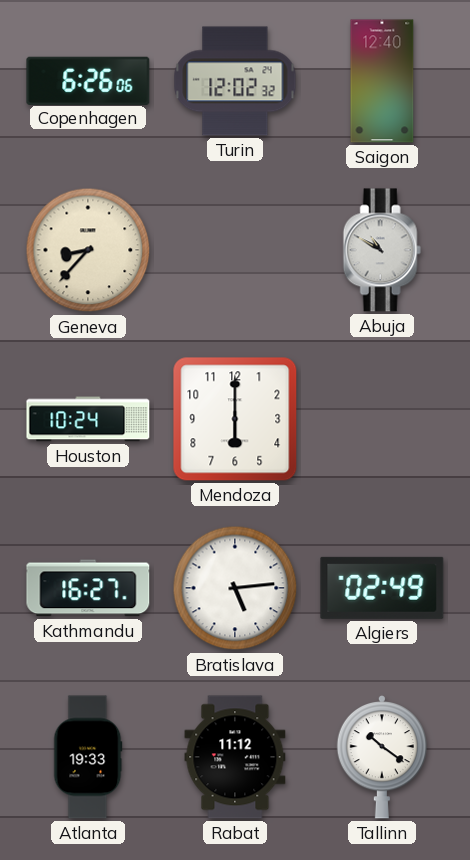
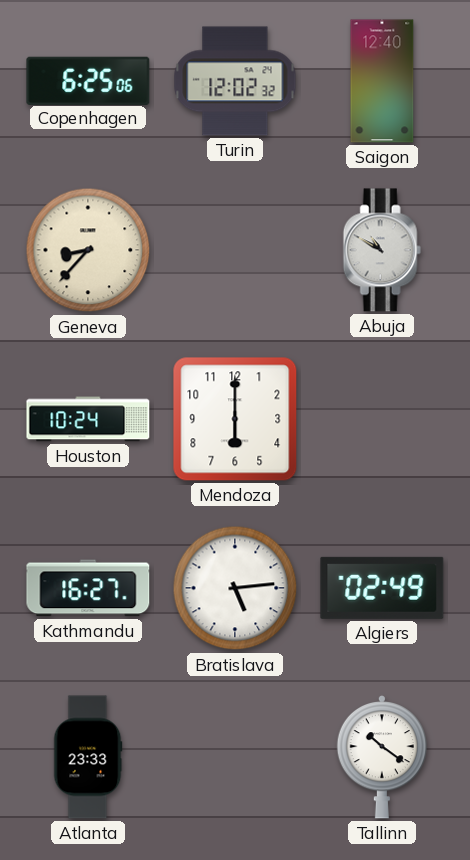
Copenhagen: 6:26 -> 6:25
Atlanta: 19:33 -> 23:33
Rabat: 11:12 -> none
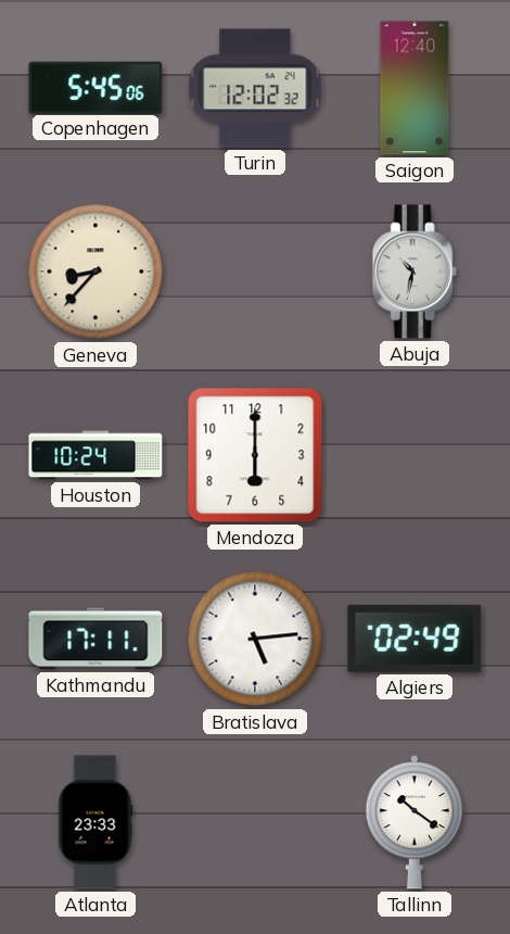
Copenhagen: 6:25 -> 5:45
Abuja: 10:50 -> 10:32
Kathmandu: 16:27 -> 17:11
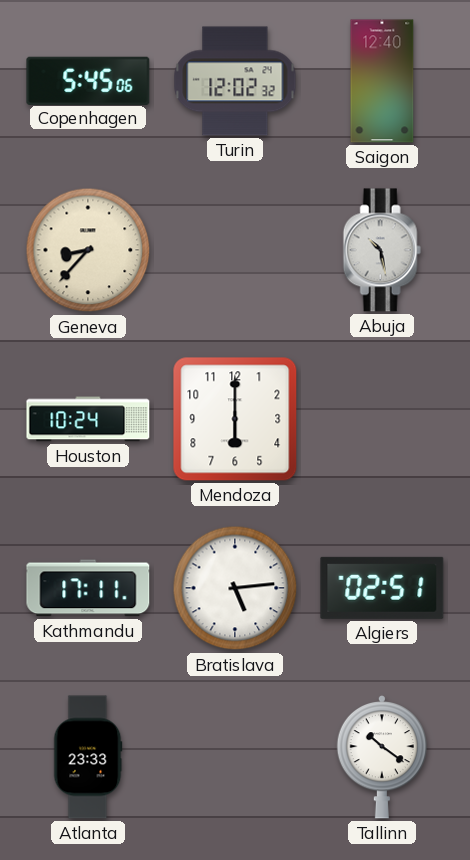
Abuja: 10:32 -> 10:28
Algiers: 02:49 -> 02:51
